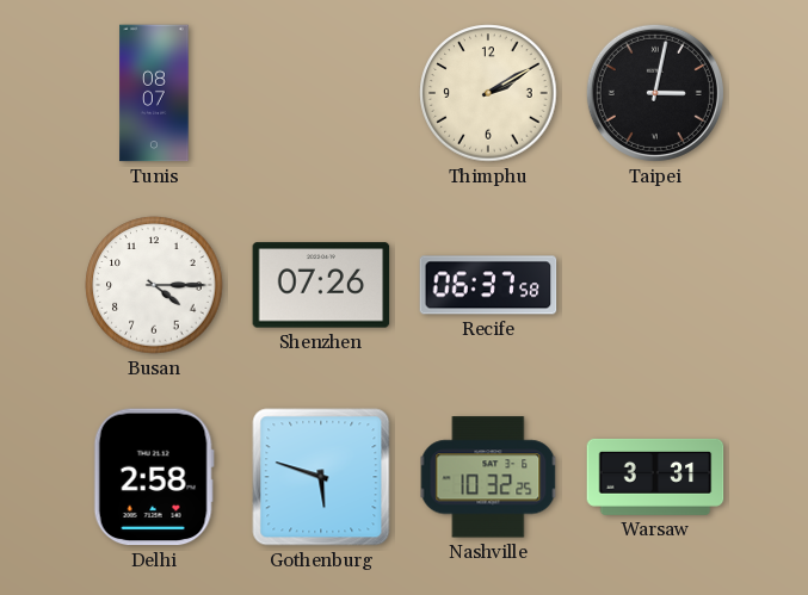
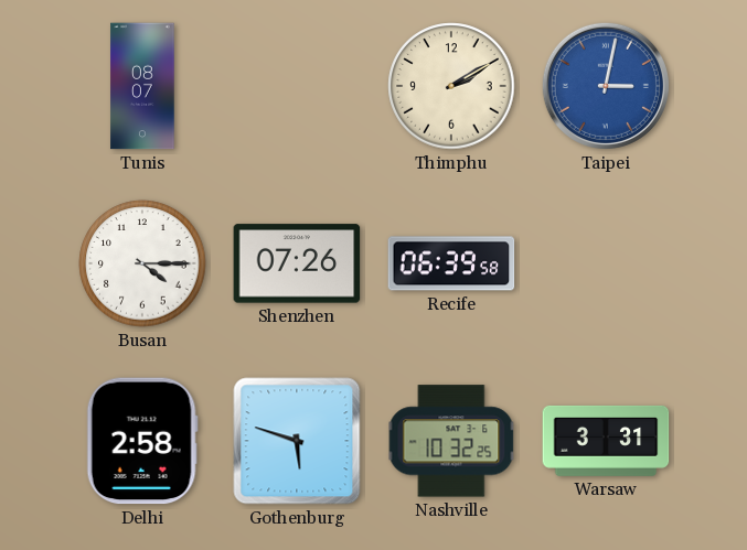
Taipei dial: black -> blue
Recife: 06:37 -> 06:39
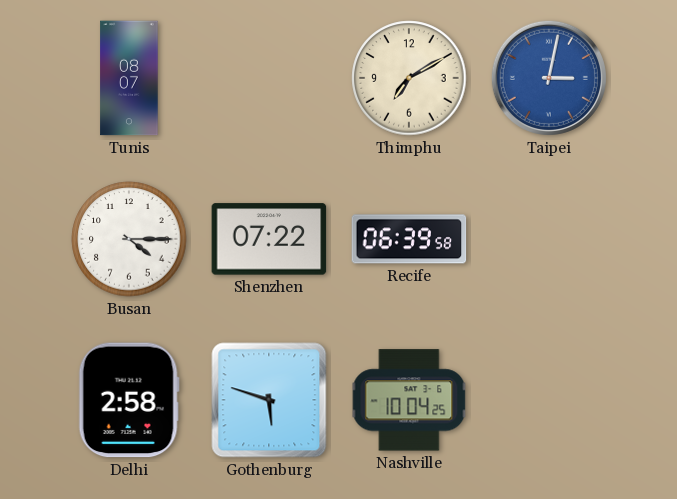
Thimphu: 2:10 -> 7:10
Shenzhen: 07:26 -> 07:22
Nashville: 10:32 -> 10:04
Warsaw: 3:31 -> none
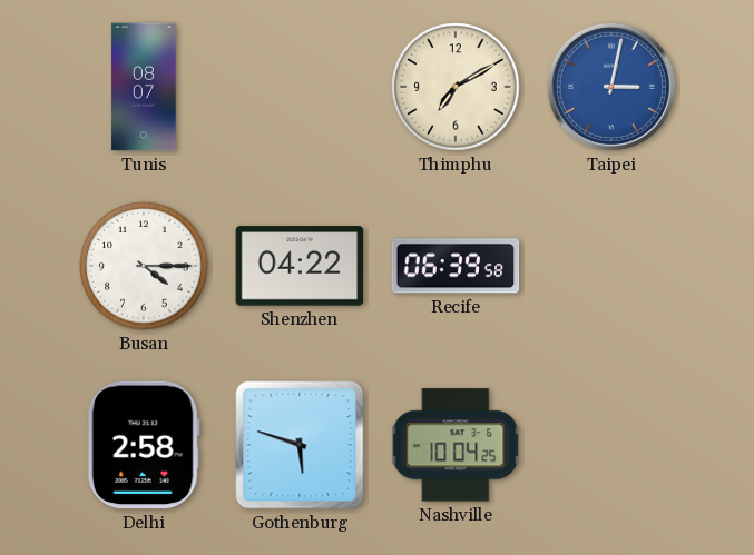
Shenzhen: 07:22 -> 04:22
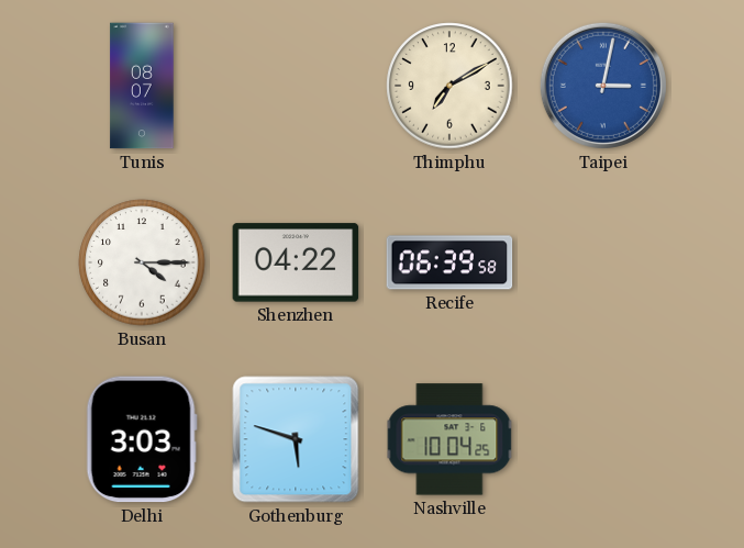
Delhi: 2:58 -> 3:03
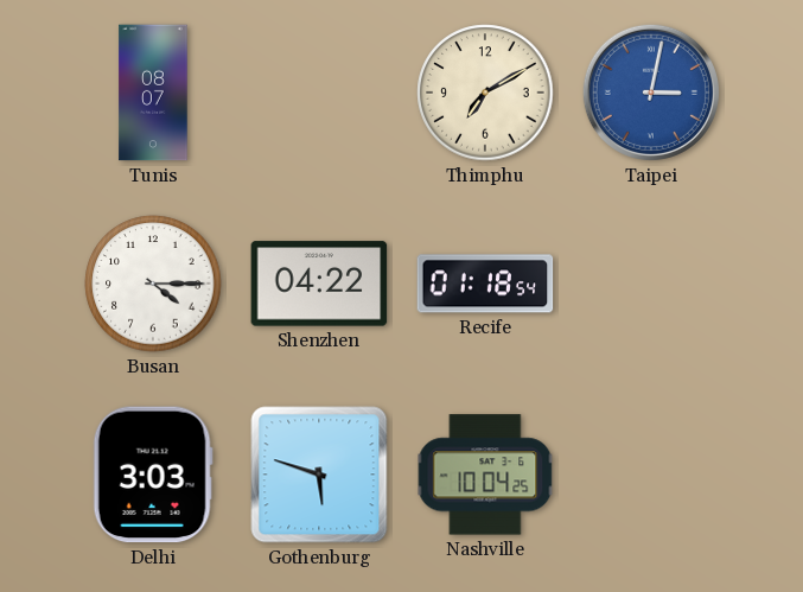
Recife: 06:39 -> 01:18
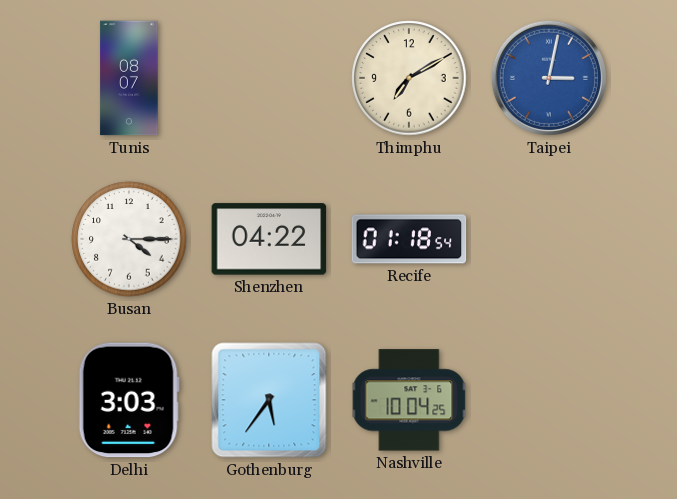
Gothenburg: 5:48 -> 5:36
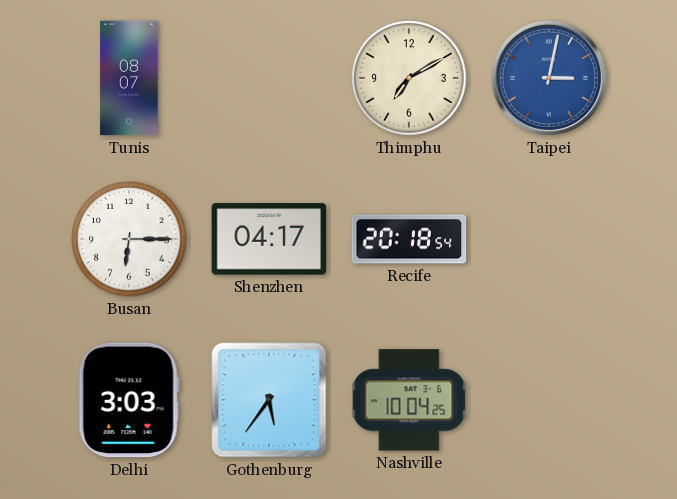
Busan: 4:15 -> 6:15
Shenzhen: 04:22 -> 04:17
Recife: 01:18 -> 20:18
